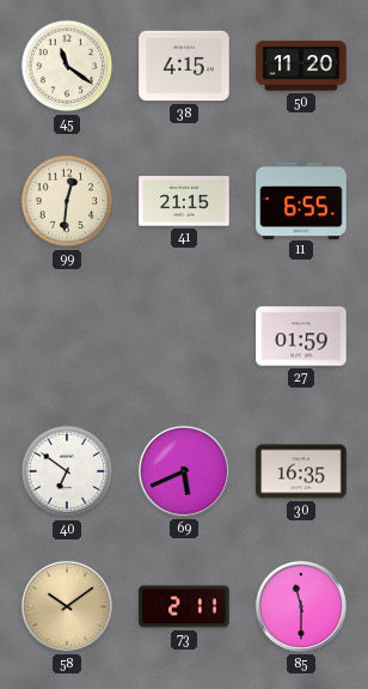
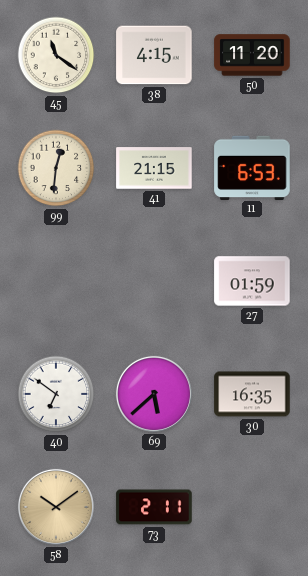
11: 6:55 -> 6:53
69: 5:41 -> 5:38
85: 11:30 -> none
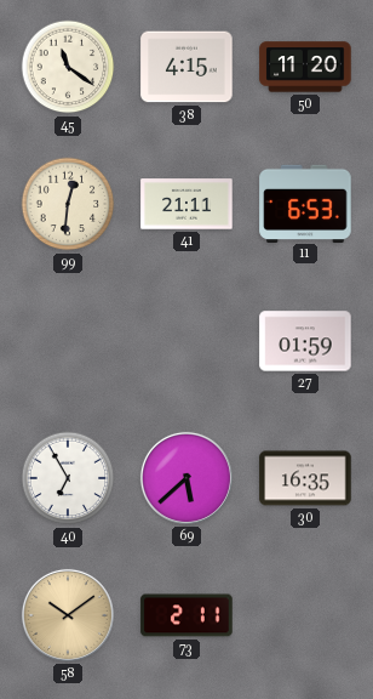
41: 21:15 -> 21:11
40: 6:51 -> 6:55
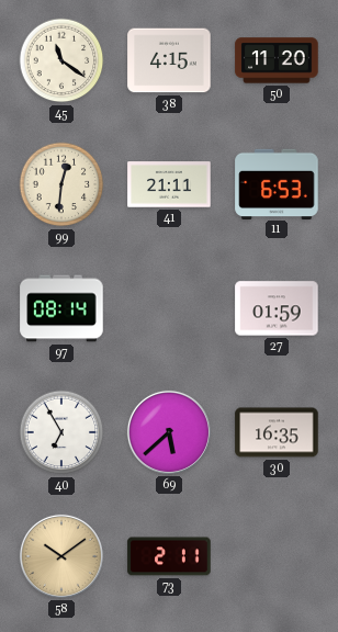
97: none -> 08:14
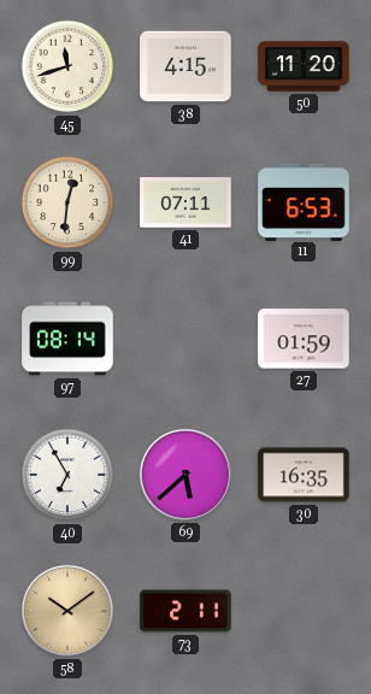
45: 11:21 -> 11:42
41: 21:11 -> 07:11
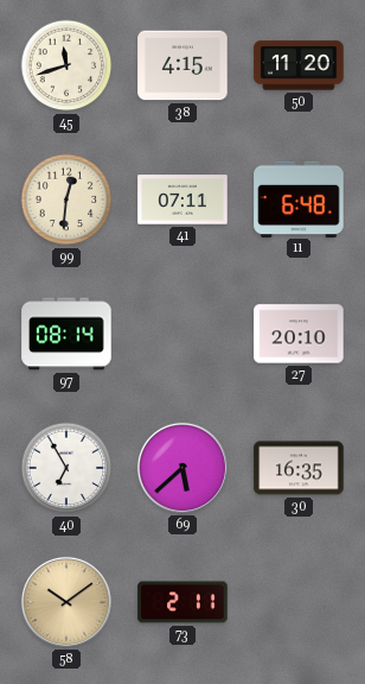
11: 6:53 -> 6:48
27: 01:59 -> 20:10
